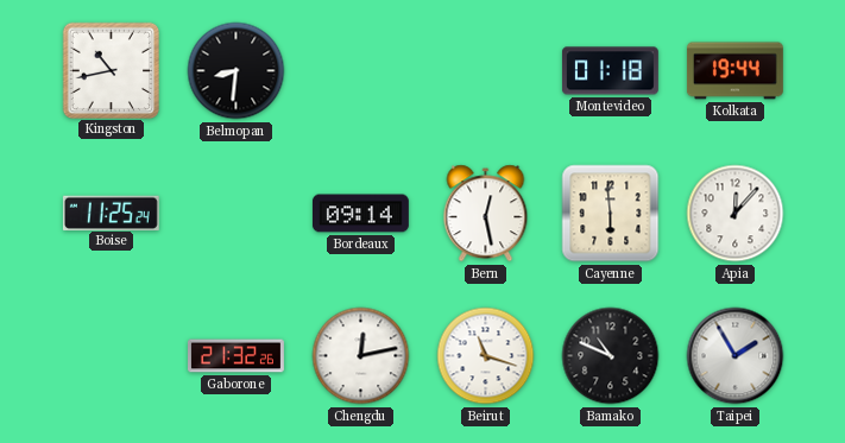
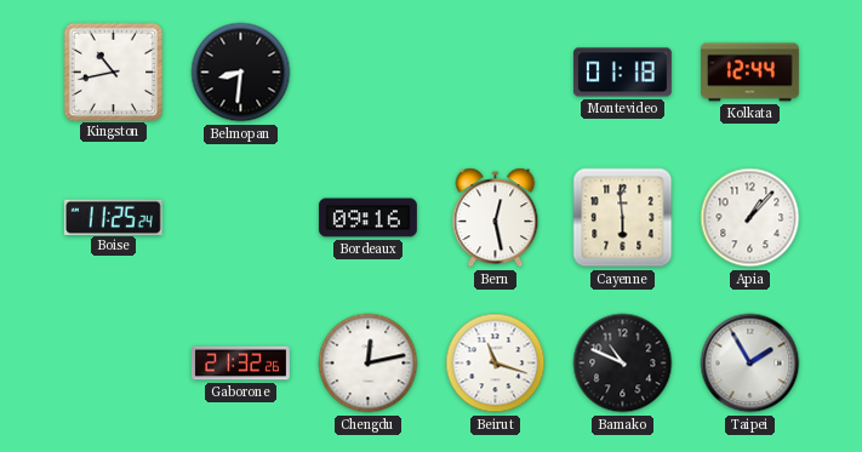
Kolkata: 19:44 -> 12:44
Bordeaux: 09:14 -> 09:16
Apia: 12:07 -> 1:07
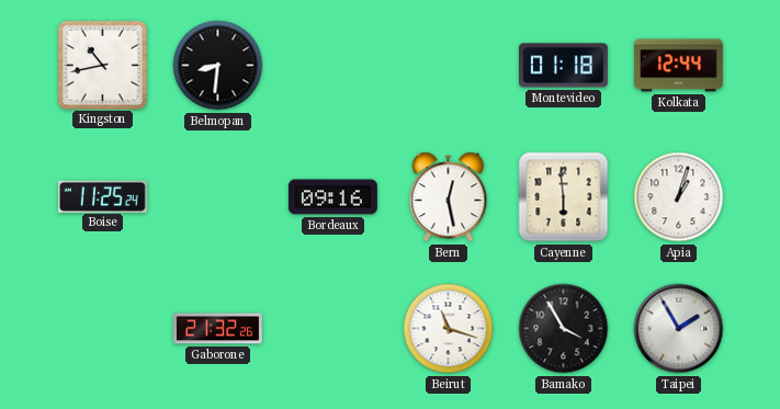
Apia: 1:07 -> 1:03
Chengdu: 12:13 -> none
Bamako: 10:49 -> 3:55
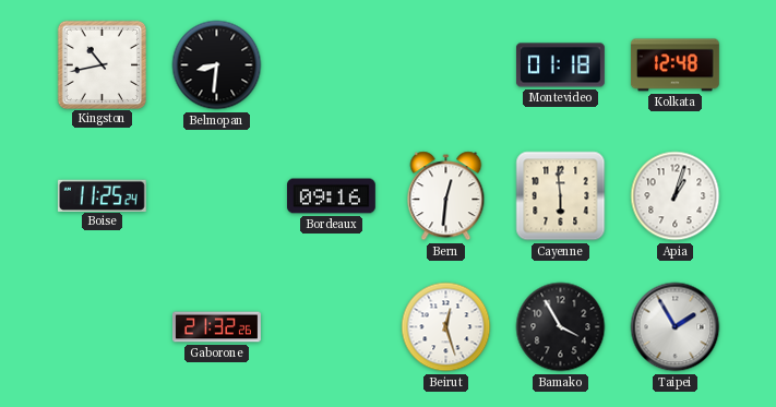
Kolkata: 12:44 -> 12:48
Bern: 12:28 -> 12:31
Beirut: 11:18 -> 12:27
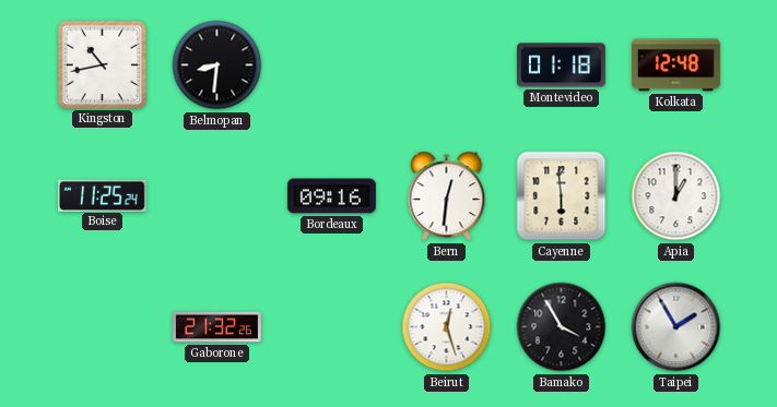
Apia: 1:03 -> 1:00
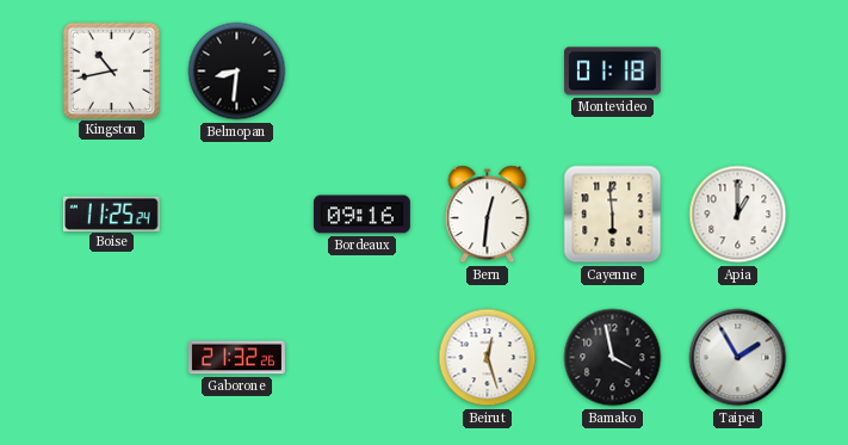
Kolkata: 12:48 -> none
Bamako: 3:55 -> 3:58
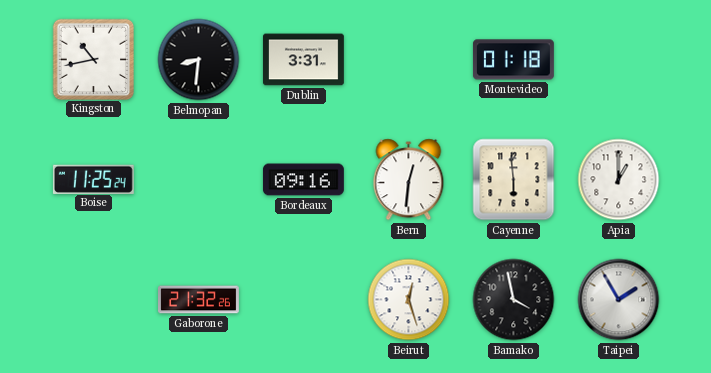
Dublin: none -> 3:31
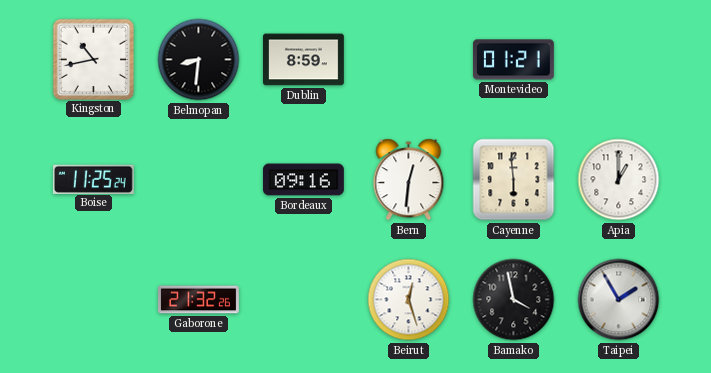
Dublin: 3:31 -> 8:59
Montevideo: 01:18 -> 01:21
